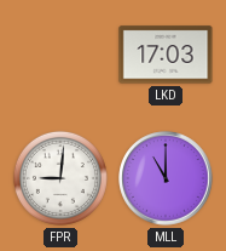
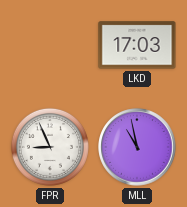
FPR: 9:01 -> 8:56
MLL: 11:00 -> 10:58
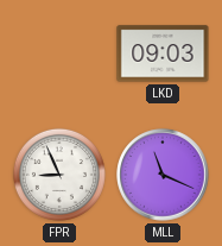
LKD: 17:03 -> 09:03
MLL: 10:58 -> 11:19
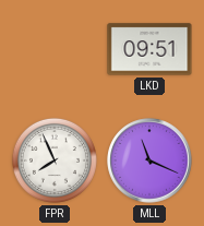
LKD: 09:03 -> 09:51
FPR: 8:56 -> 7:56
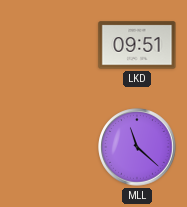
FPR: 7:56 -> none
MLL: 11:19 -> 11:22
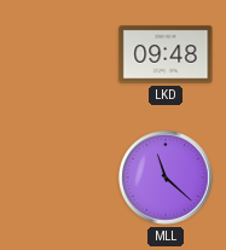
LKD: 09:51 -> 09:48
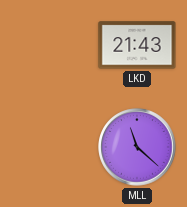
LKD: 09:48 -> 21:43
